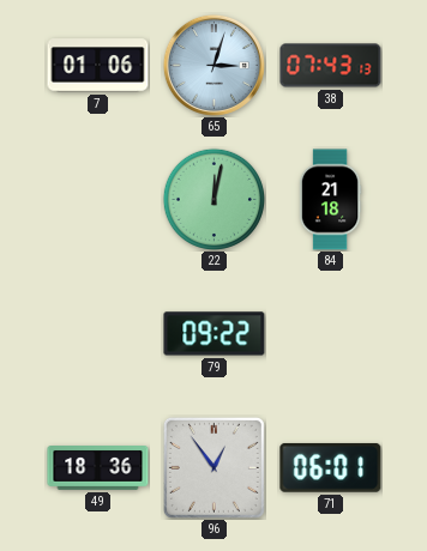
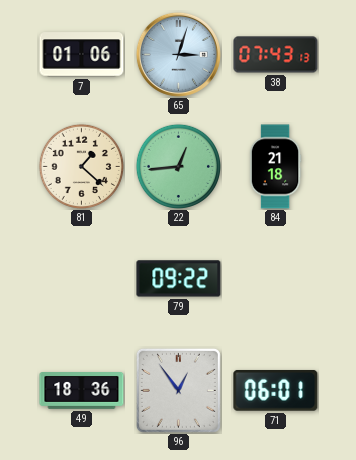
81: none -> 1:22
22: 12:02 -> 12:44
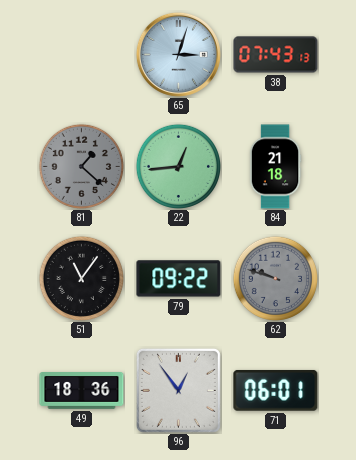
7: 01:06 -> none
81 dial: cream -> grey
51: none -> 11:06
62: none -> 9:48
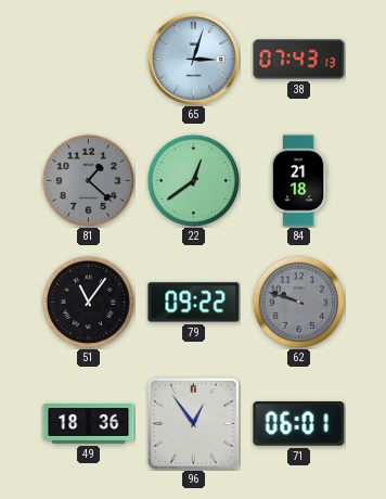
22: 12:44 -> 12:39
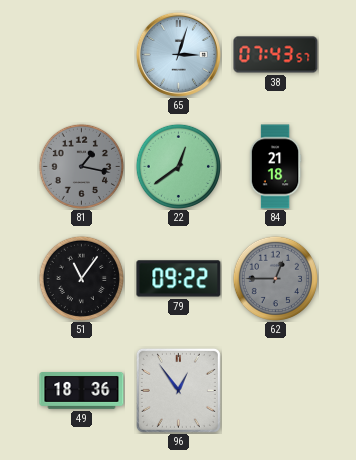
38: 07:43:13 -> 07:43:57
81: 1:22 -> 1:17
62: 9:48 -> 12:45
71: 06:01 -> none
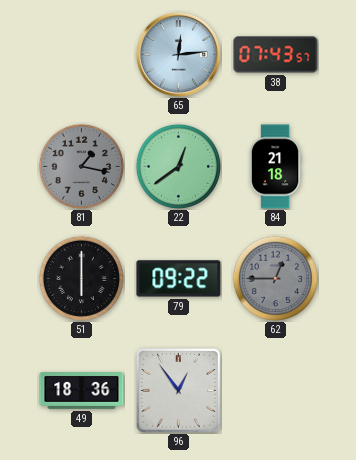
65: 3:03 -> 12:14
51: 11:06 -> 6:00
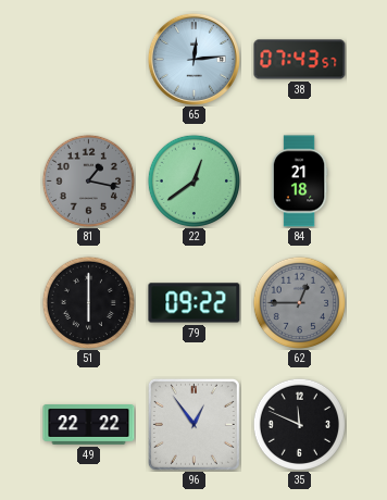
49: 18:36 -> 22:22
35: none -> 11:49
